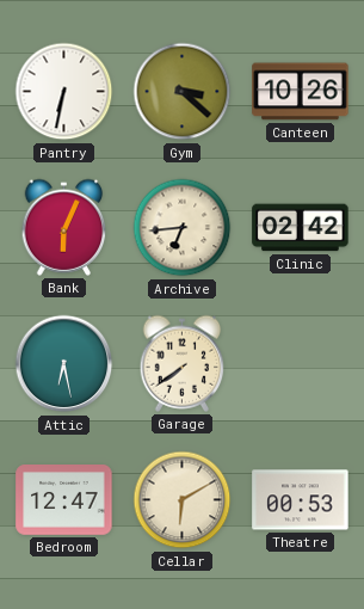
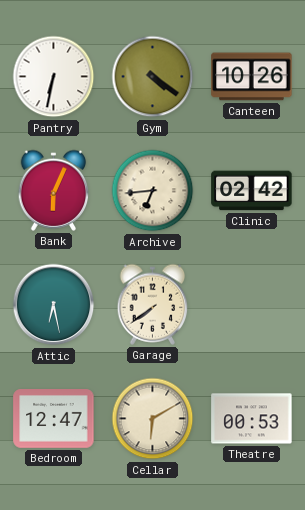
Gym: 3:22 -> 4:21
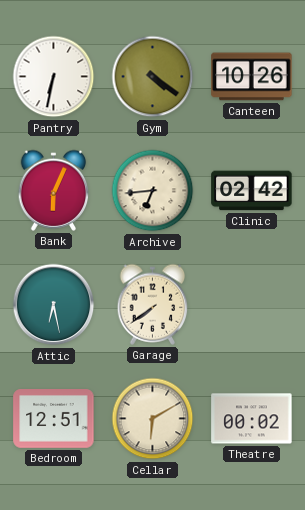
Bedroom: 12:47 -> 12:51
Theatre: 00:53 -> 00:02
